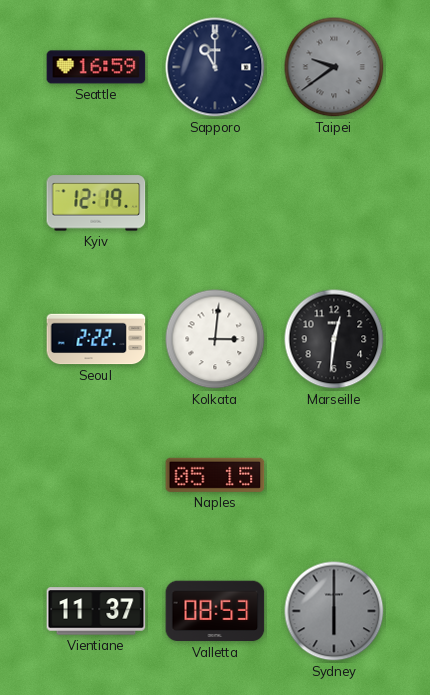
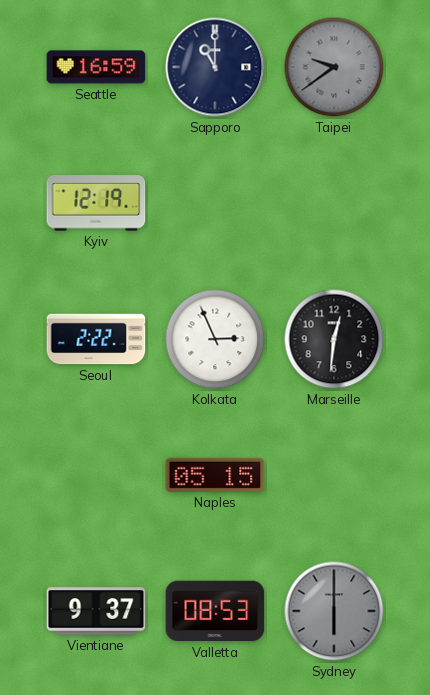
Kolkata: 3:01 -> 2:56
Vientiane: 11:37 -> 9:37
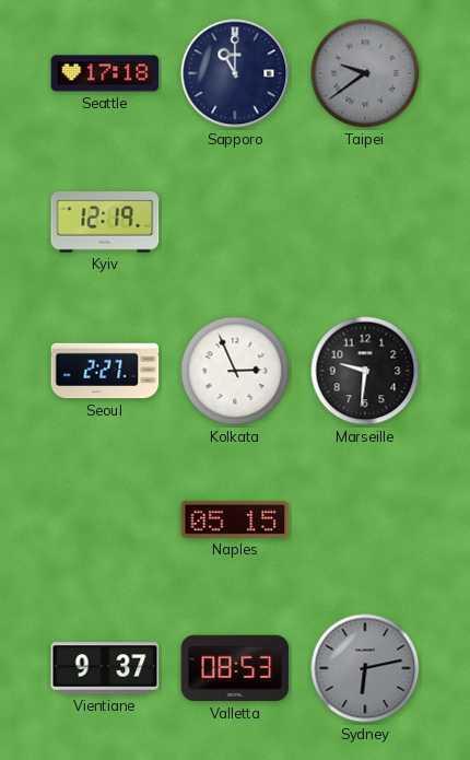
Seattle: 16:59 -> 17:18
Seoul: 2:22 -> 2:27
Marseille: 12:31 -> 9:31
Sydney: 6:00 -> 6:13
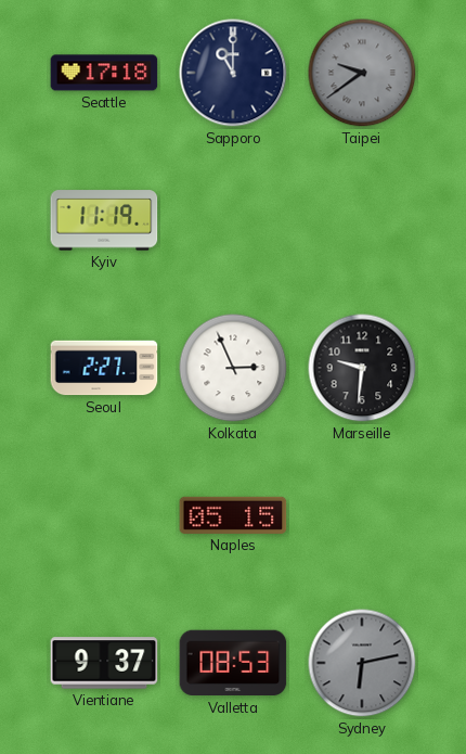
Kyiv: 12:19 -> 11:19
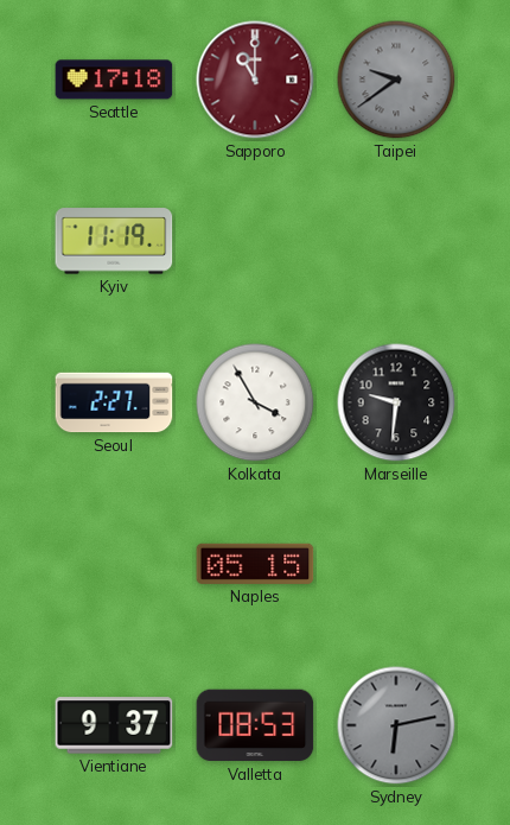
Sapporo dial: navy -> burgundy
Kolkata: 2:56 -> 3:55
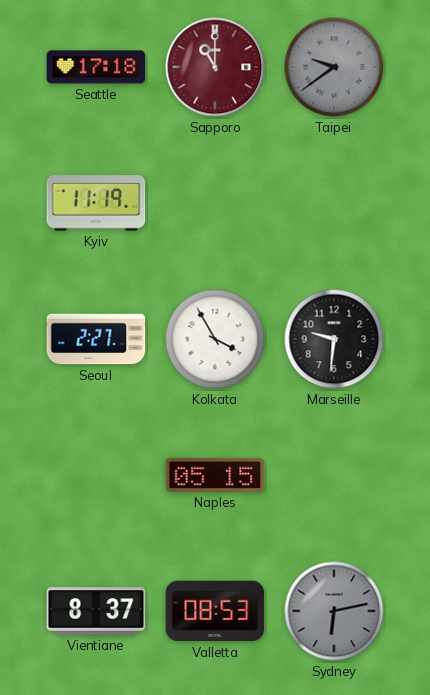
Vientiane: 9:37 -> 8:37
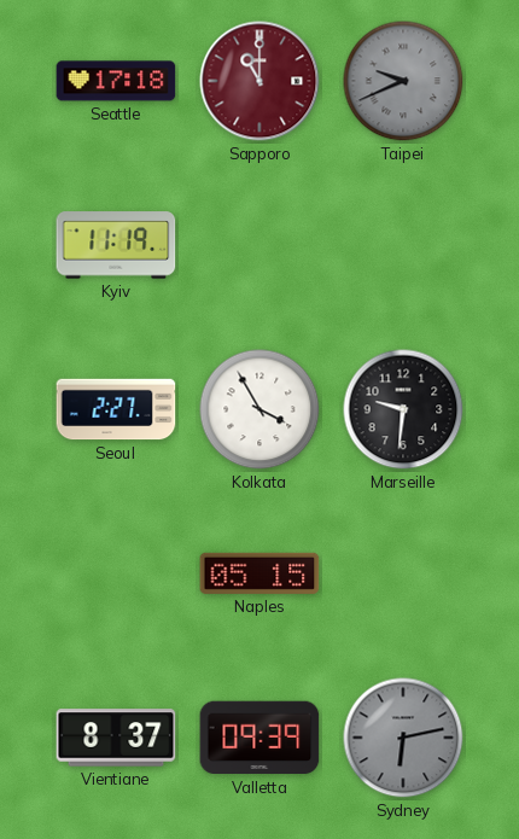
Taipei: 9:39 -> 9:41
Valletta: 08:53 -> 09:39
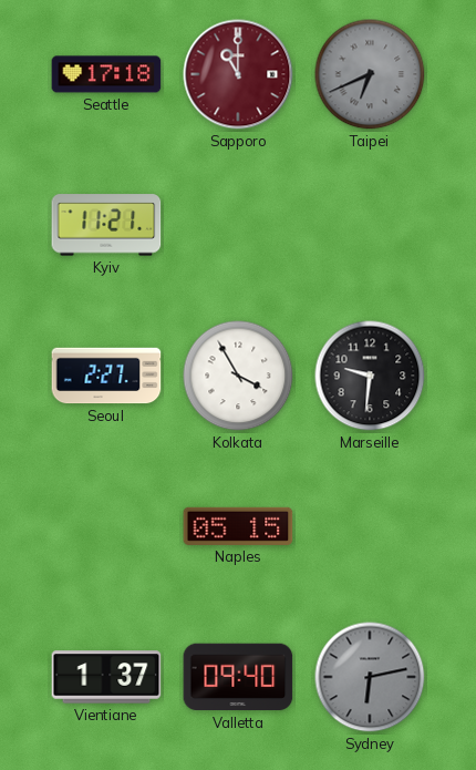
Taipei: 9:41 -> 6:41
Kyiv: 11:19 -> 11:21
Vientiane: 8:37 -> 1:37
Valletta: 09:39 -> 09:40
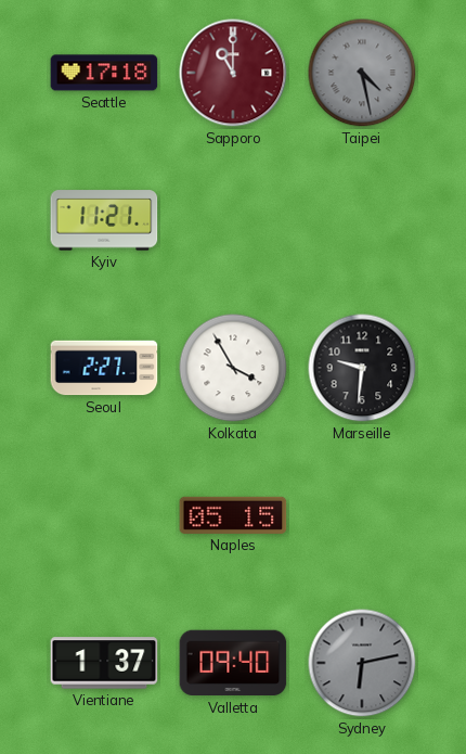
Taipei: 6:41 -> 4:28
